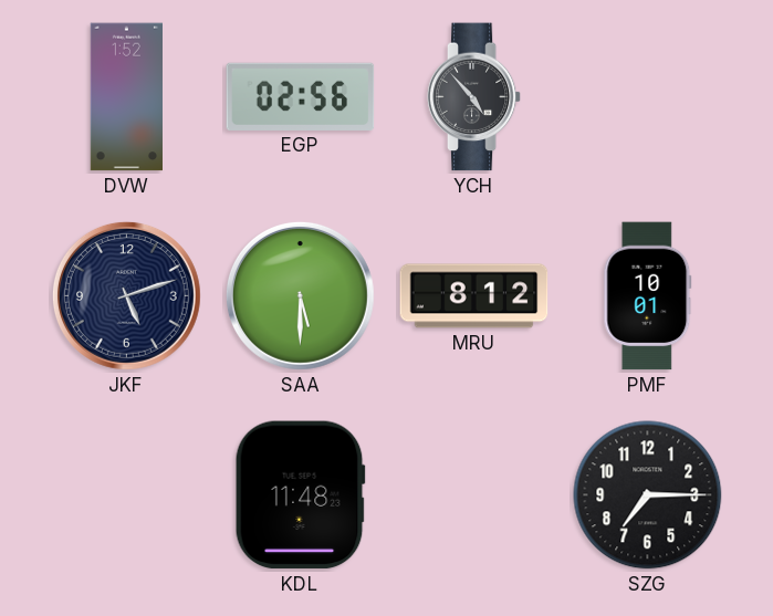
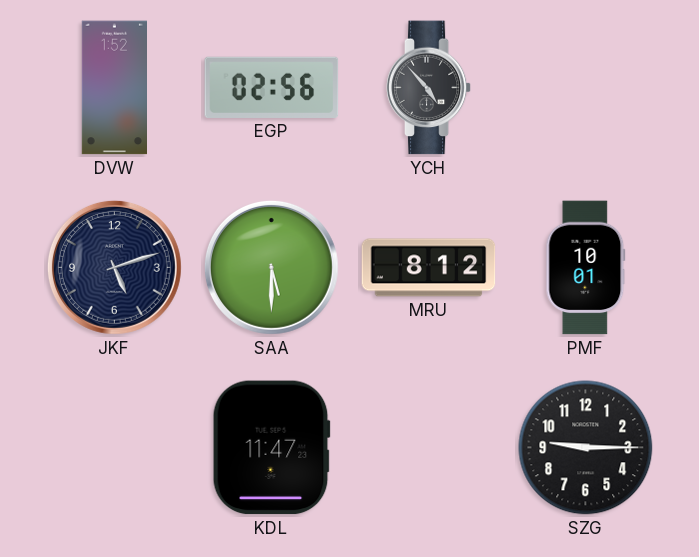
KDL: 11:48 -> 11:47
SZG: 7:15 -> 9:15
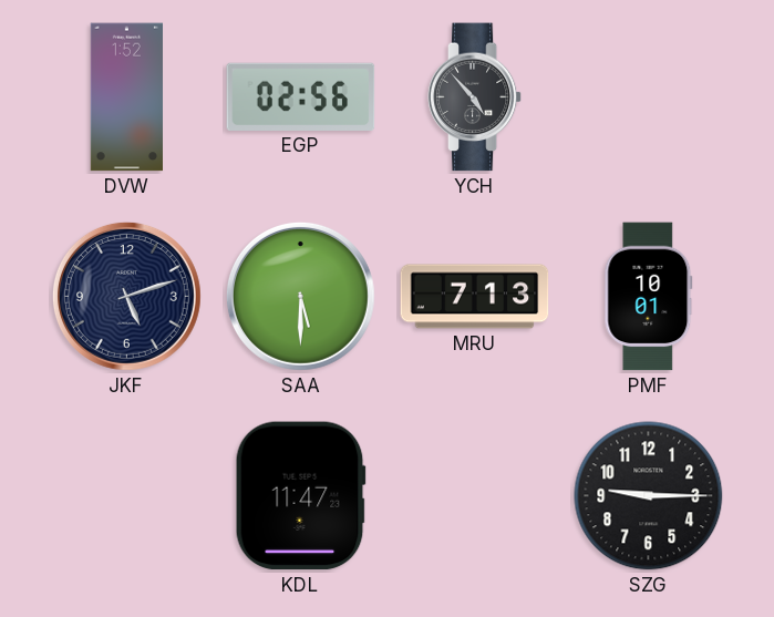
MRU: 8:12 -> 7:13
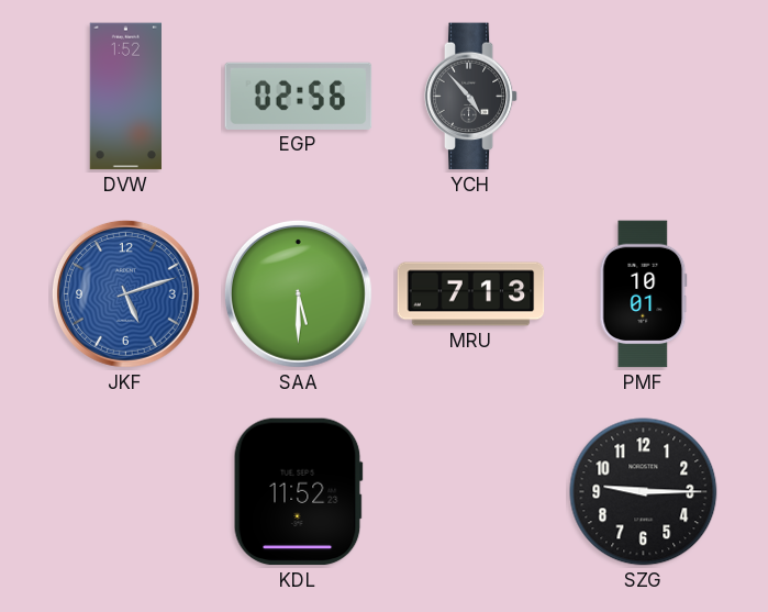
JKF dial: navy -> blue
KDL: 11:47 -> 11:52
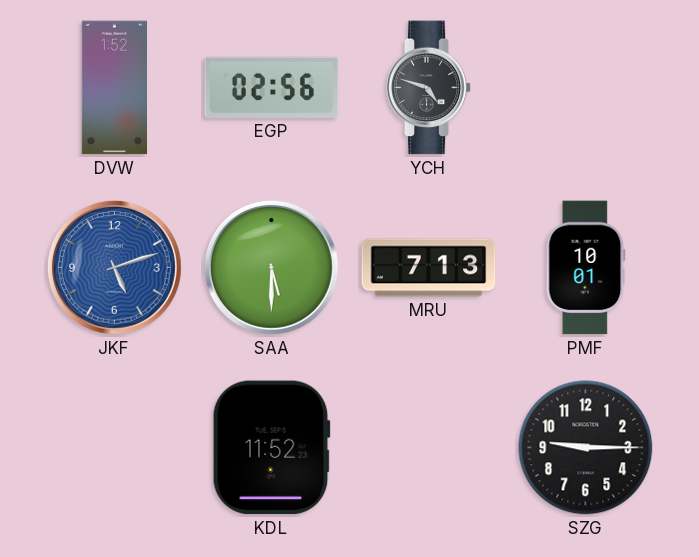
YCH: 4:53 -> 4:48
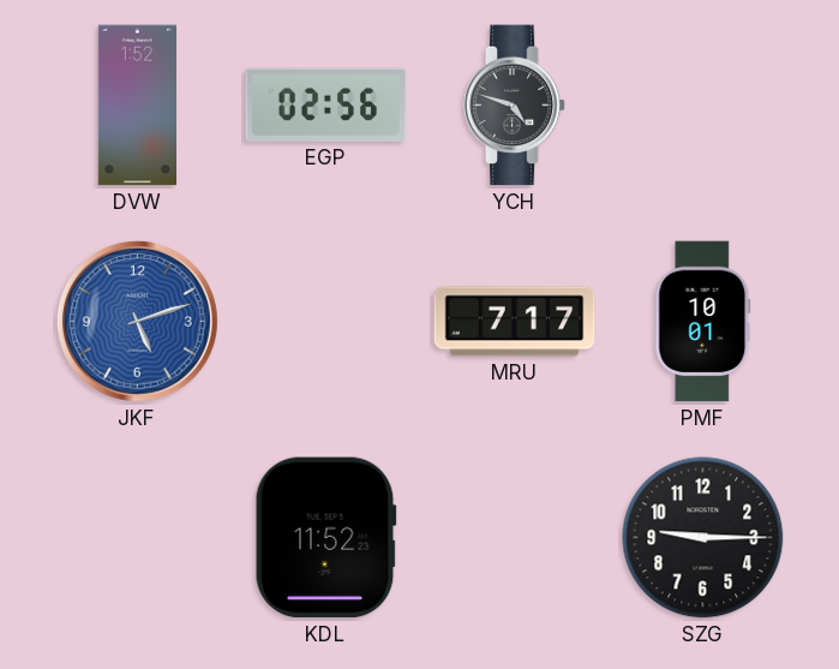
SAA: 5:30 -> none
MRU: 7:13 -> 7:17
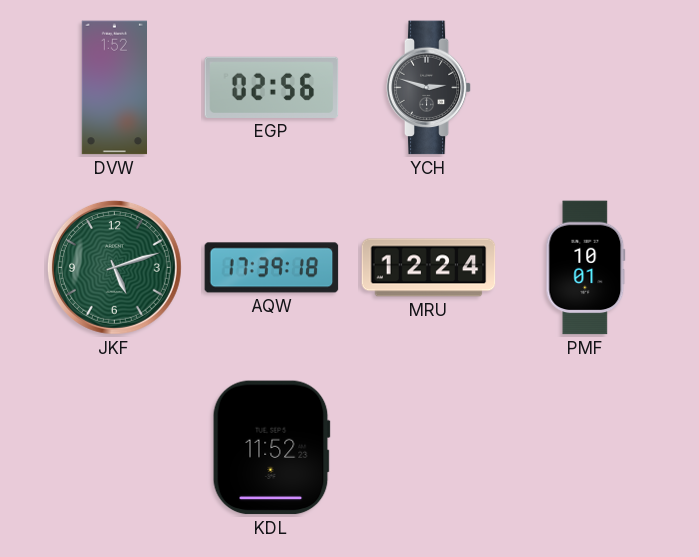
YCH: 4:48 -> 2:48
JKF dial: blue -> green
AQW: none -> 17:39
MRU: 7:17 -> 12:24
SZG: 9:15 -> none
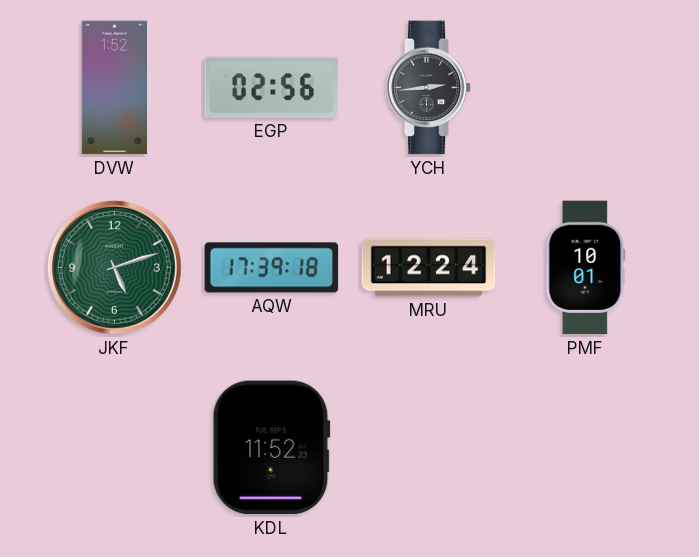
YCH: 2:48 -> 2:44
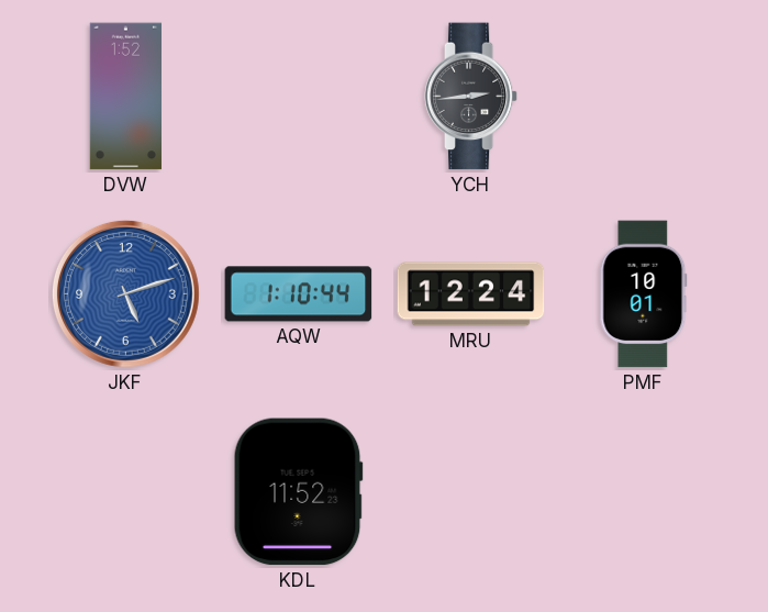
EGP: 02:56 -> none
JKF dial: green -> blue
AQW: 17:39 -> 1:10
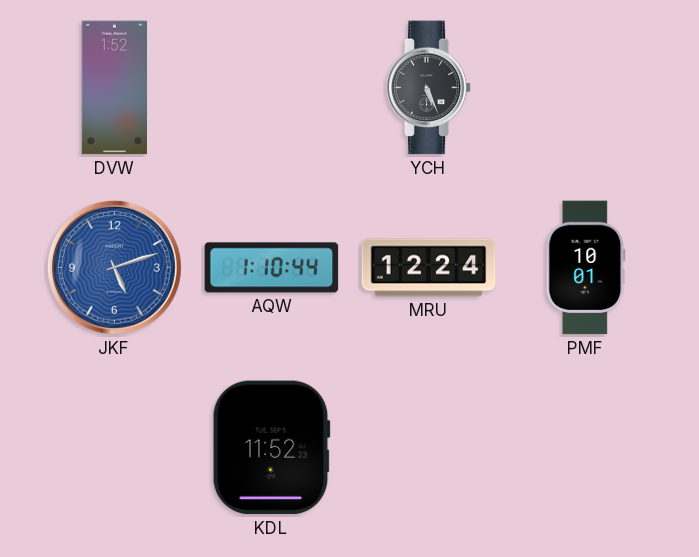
YCH: 2:44 -> 5:26
